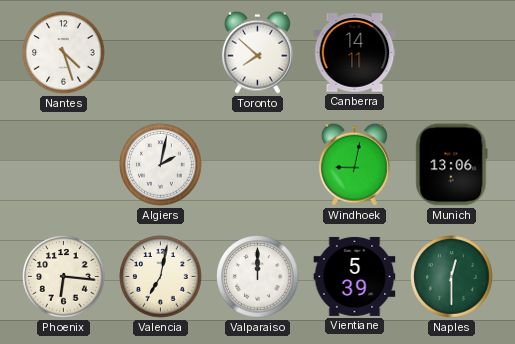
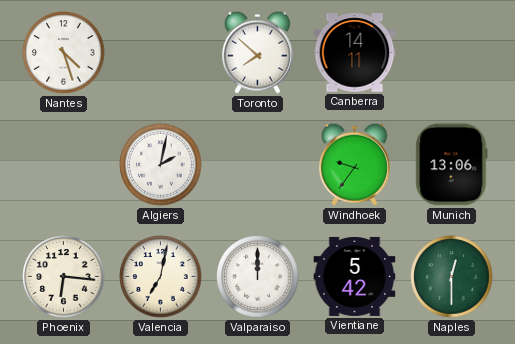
Windhoek: 9:02 -> 9:36
Vientiane: 5:39 -> 5:42
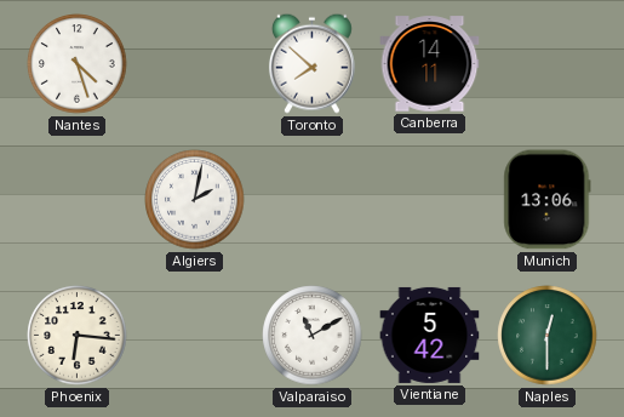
Windhoek: 9:36 -> none
Valencia: 7:02 -> none
Valparaiso: 12:00 -> 11:10
